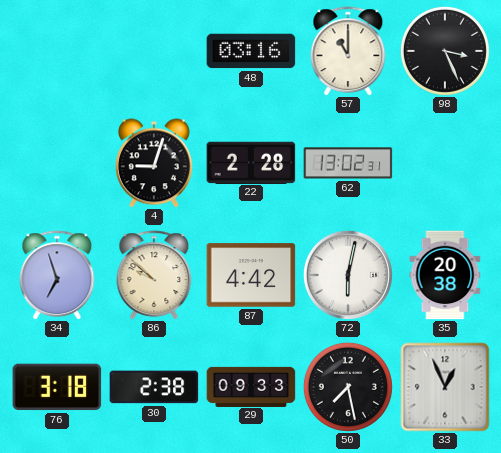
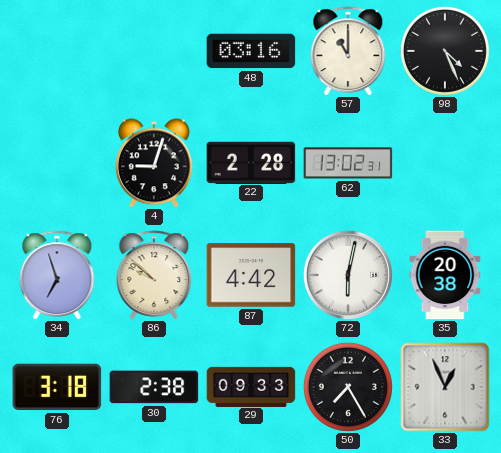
98: 3:26 -> 4:26
50: 7:28 -> 7:25
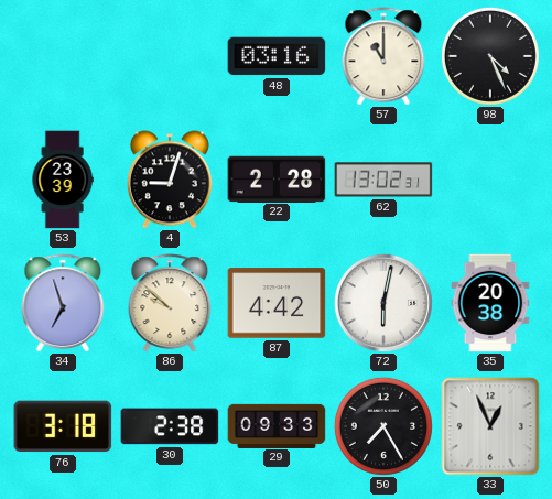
53: none -> 23:39
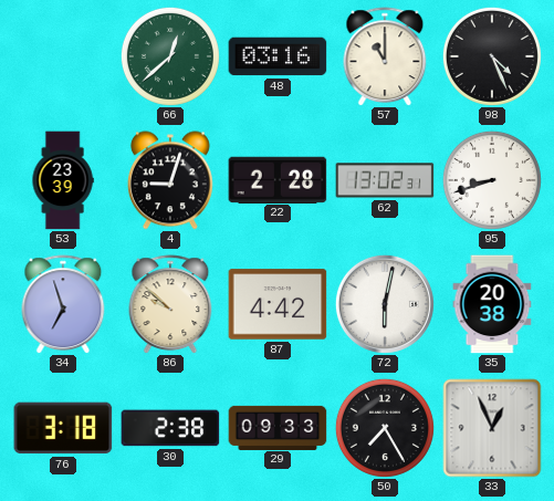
66: none -> 12:38
95: none -> 8:42
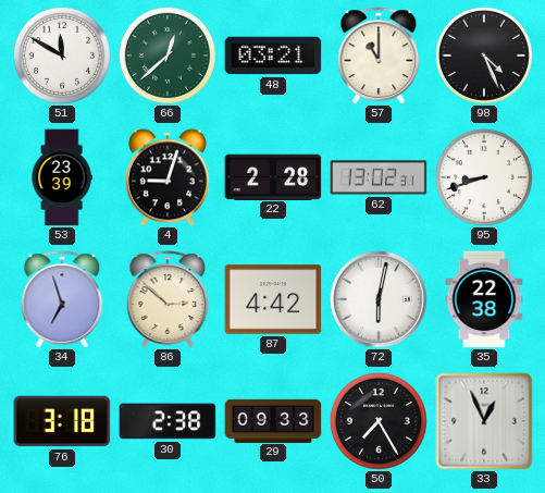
51: none -> 11:50
48: 03:16 -> 03:21
86: 9:52 -> 2:52
35: 20:38 -> 22:38
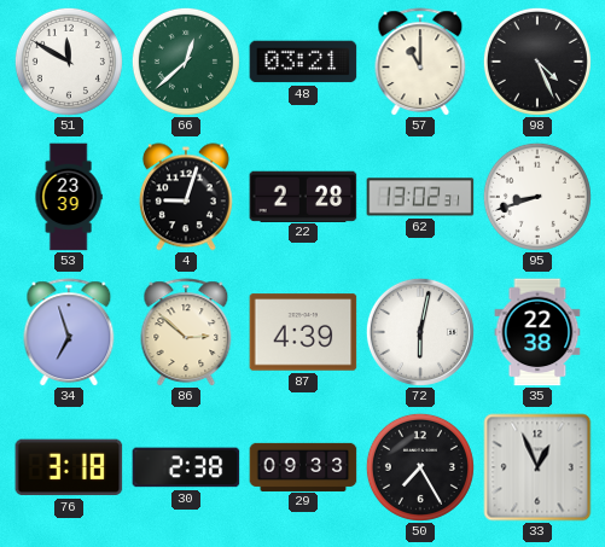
87: 4:42 -> 4:39
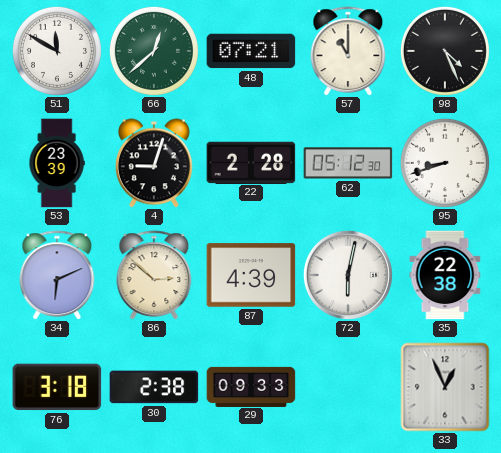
48: 03:21 -> 07:21
62: 13:02 -> 05:12
34: 6:57 -> 6:11
50: 7:25 -> none
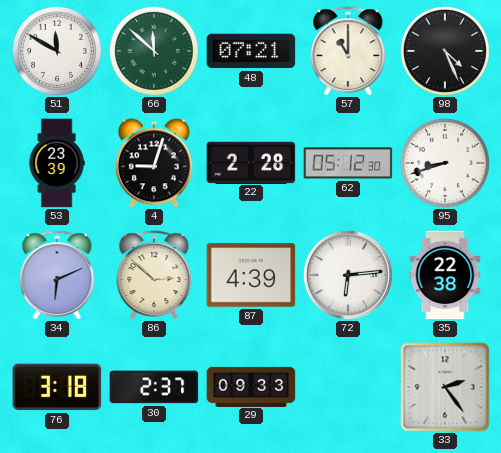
66: 12:38 -> 11:52
72: 6:02 -> 6:14
30: 2:38 -> 2:37
33: 12:56 -> 2:24
